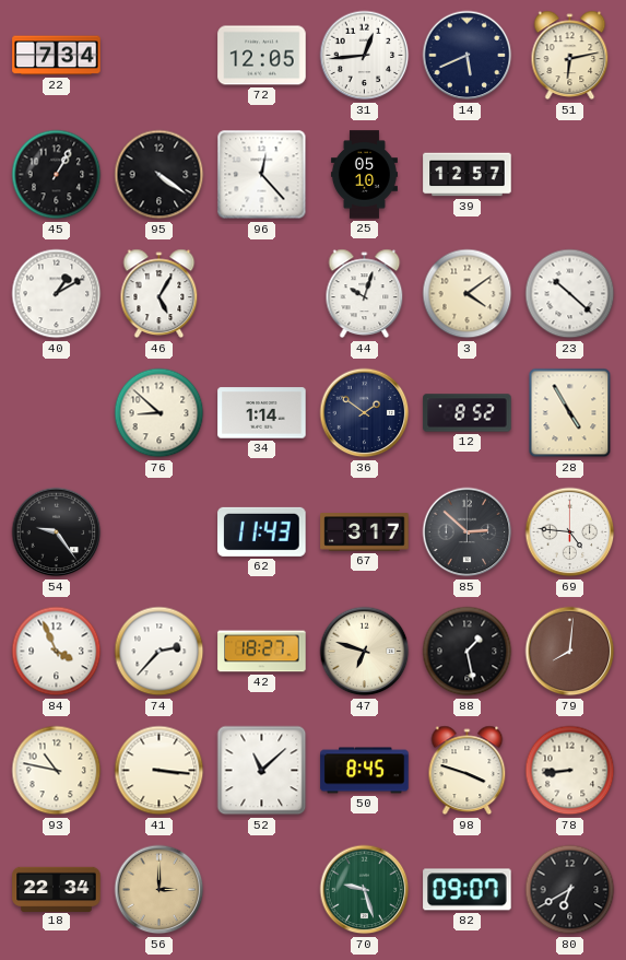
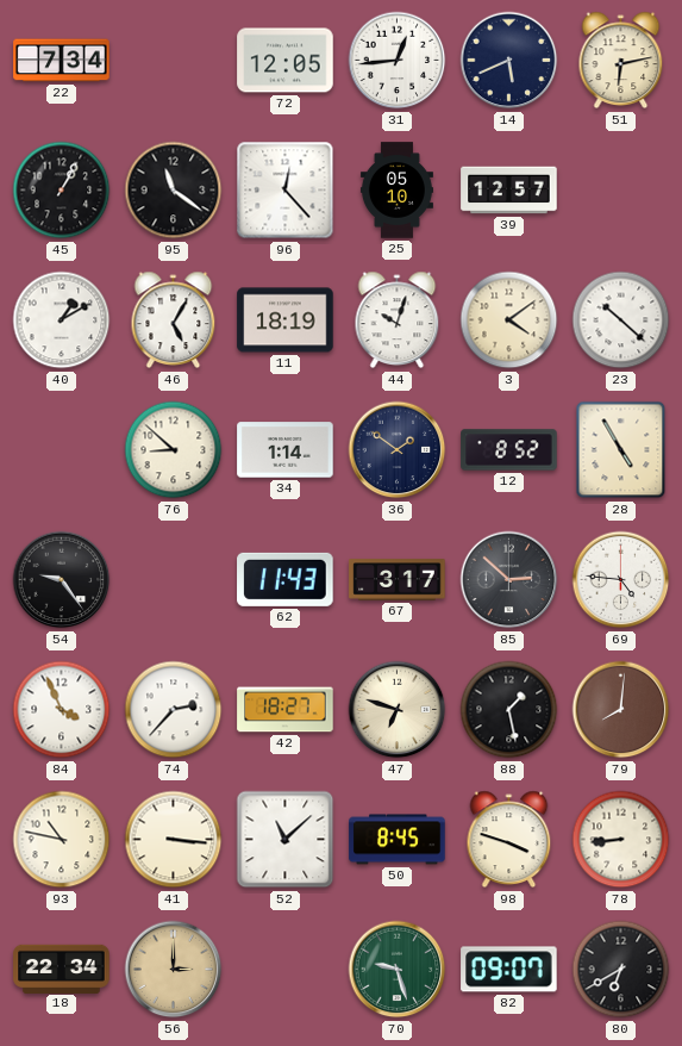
95: 4:21 -> 11:21
11: none -> 18:19
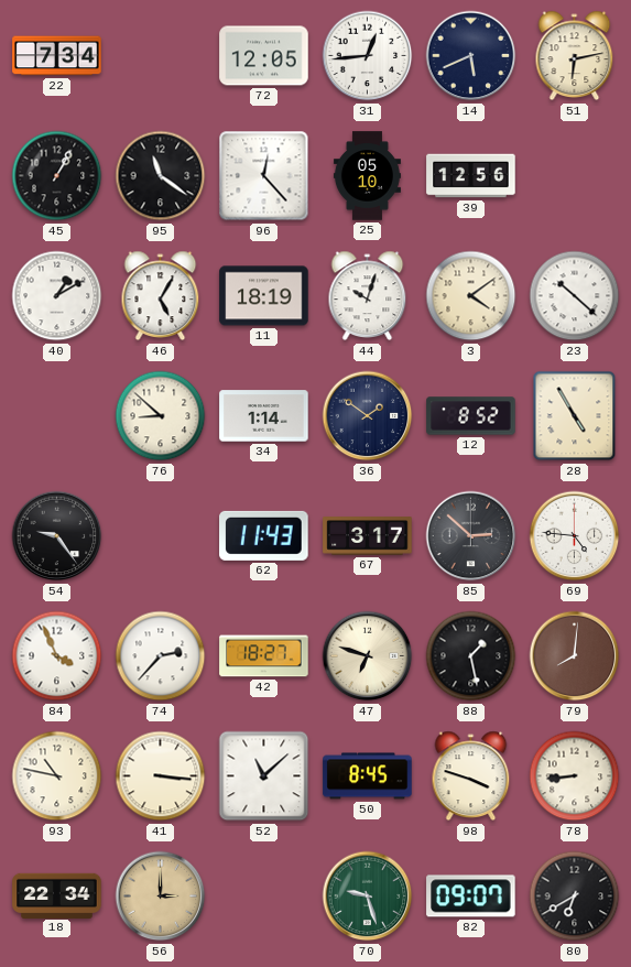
39: 12:57 -> 12:56
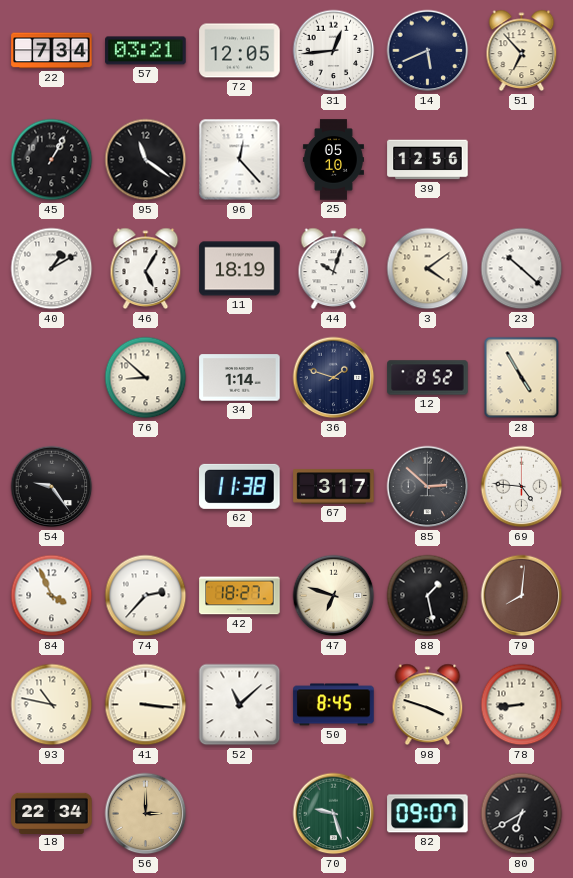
57: none -> 03:21
51: 6:13 -> 6:53
36: 1:51 -> 1:48
62: 11:43 -> 11:38
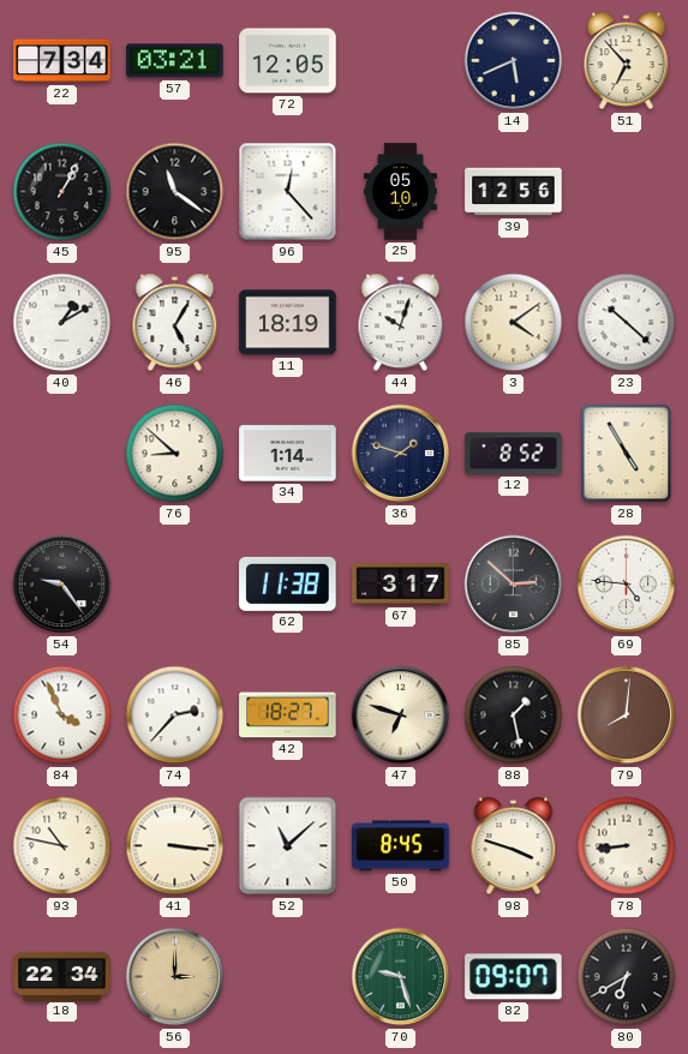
31: 12:44 -> none
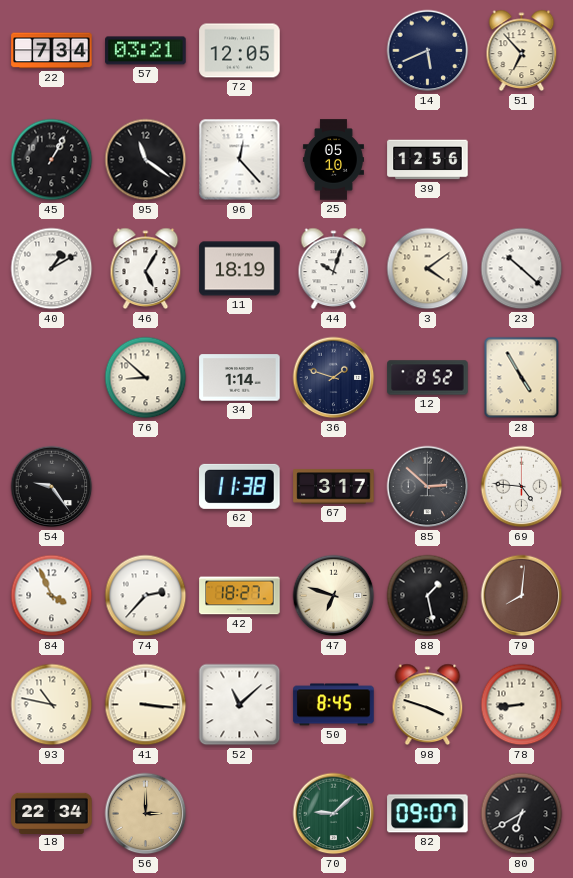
70: 9:27 -> 9:08
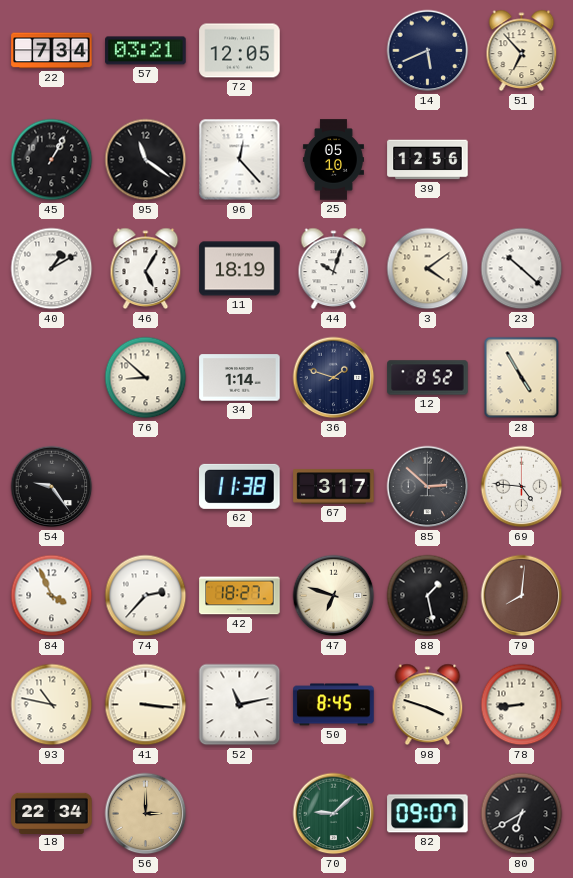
52: 11:08 -> 11:13
